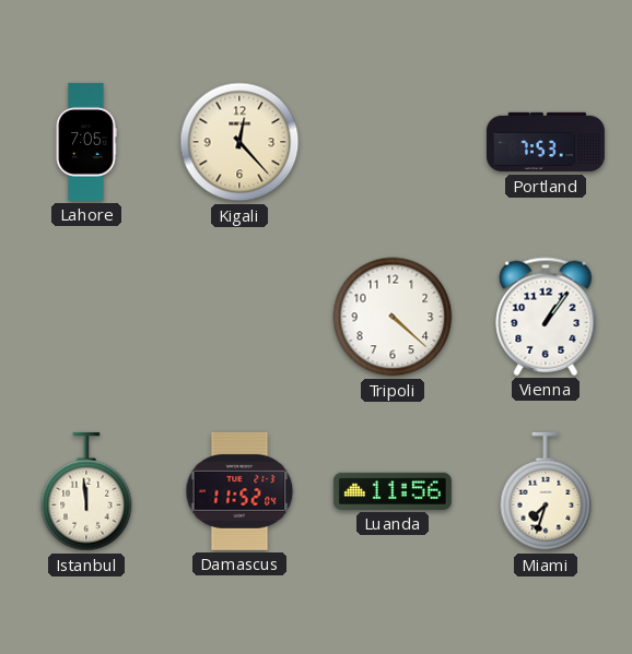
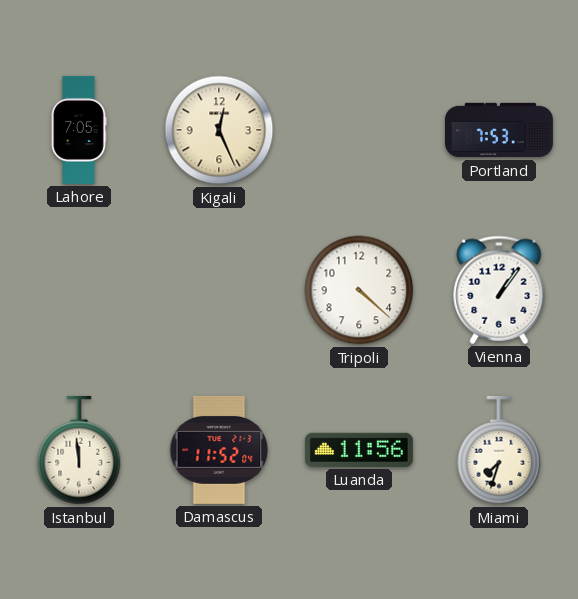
Kigali: 12:23 -> 12:26
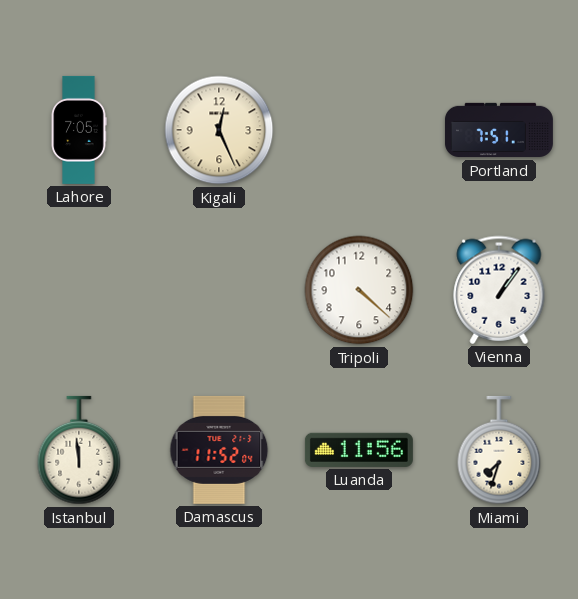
Portland: 7:53 -> 7:51
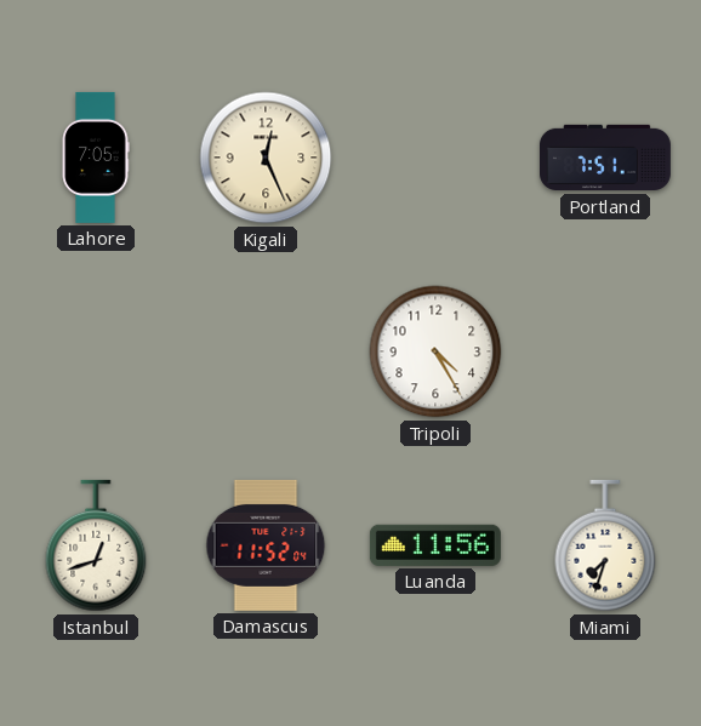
Tripoli: 4:22 -> 4:25
Vienna: 1:06 -> none
Istanbul: 11:59 -> 12:42
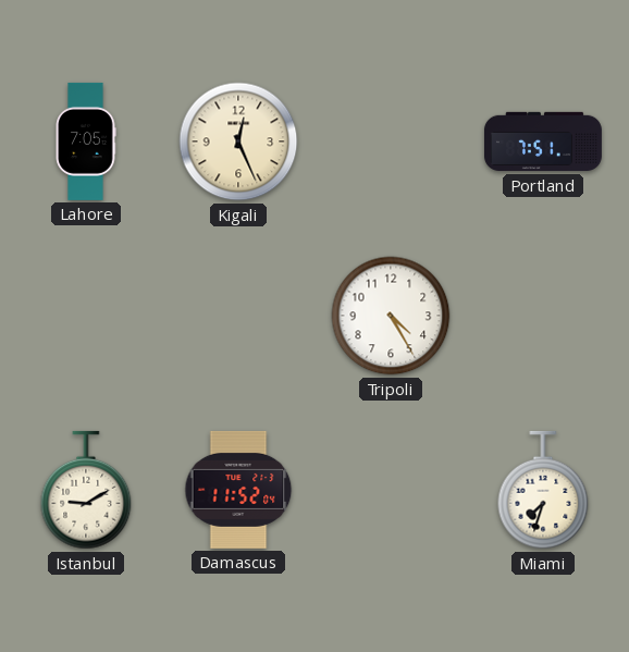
Istanbul: 12:42 -> 9:10
Luanda: 11:56 -> none
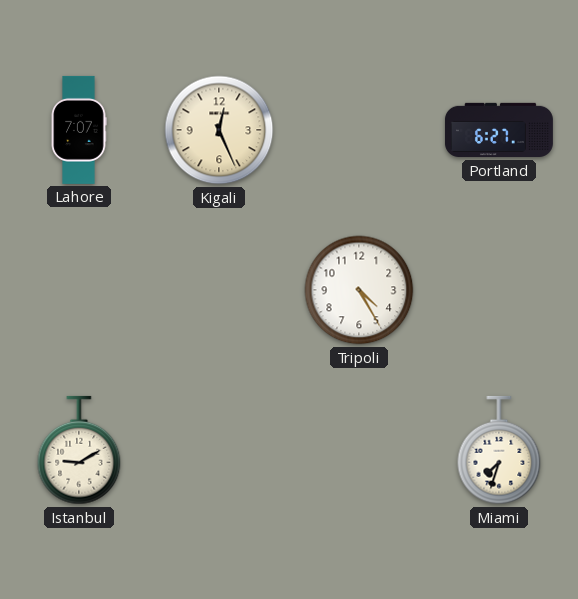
Lahore: 7:05 -> 7:07
Portland: 7:51 -> 6:27
Damascus: 11:52 -> none
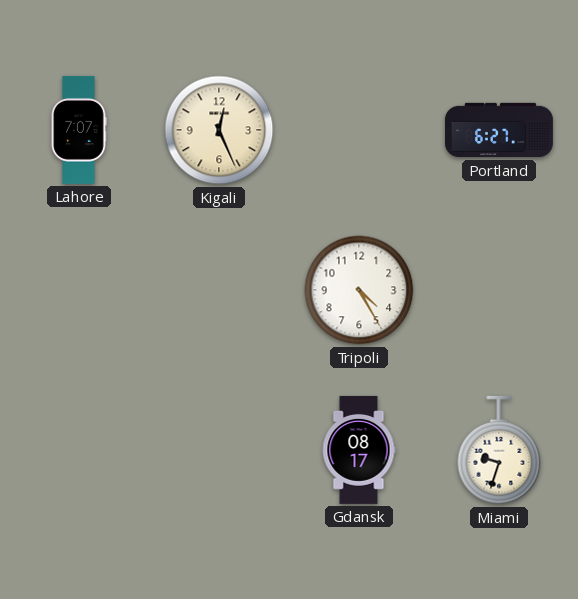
Istanbul: 9:10 -> none
Gdansk: none -> 08:17
Miami: 7:33 -> 9:33
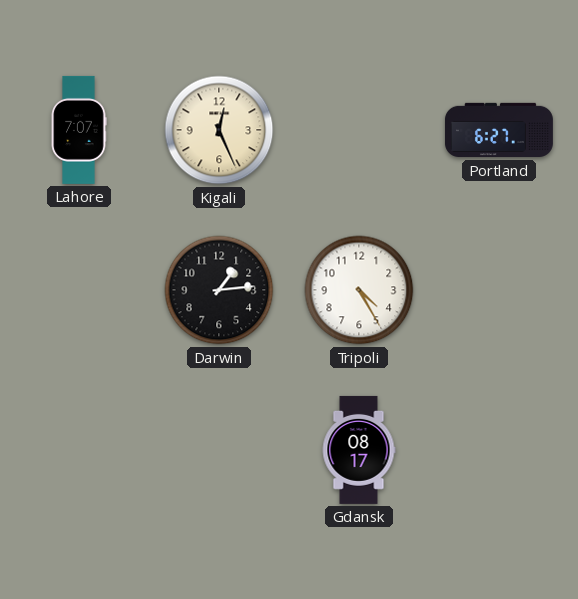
Darwin: none -> 1:14
Miami: 9:33 -> none
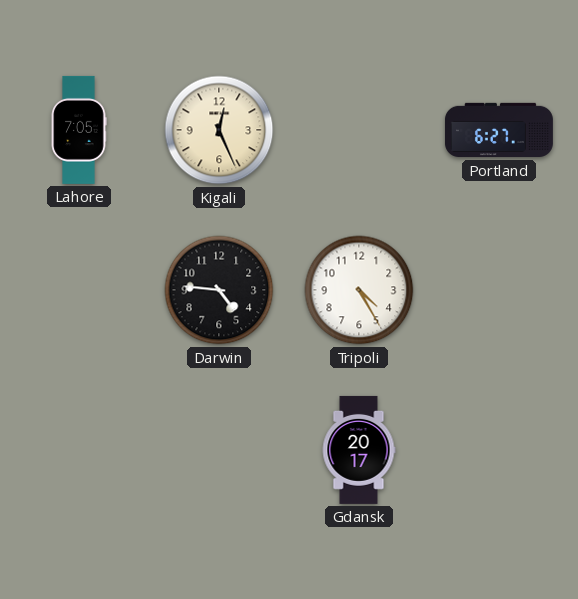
Lahore: 7:07 -> 7:05
Darwin: 1:14 -> 4:46
Gdansk: 08:17 -> 20:17
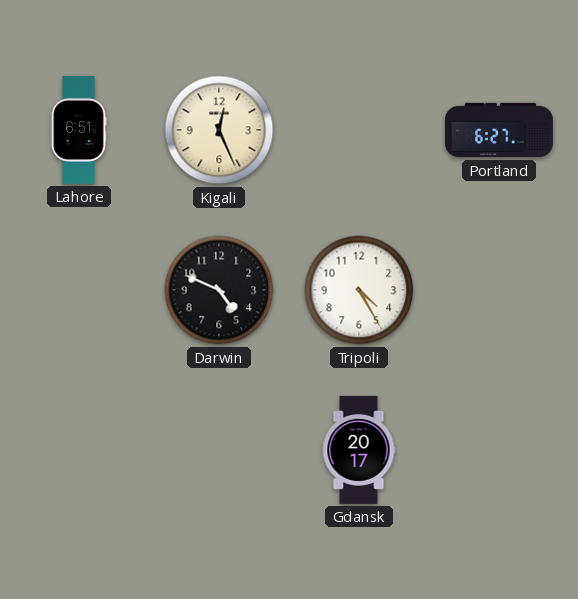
Lahore: 7:05 -> 6:51
Darwin: 4:46 -> 4:49
